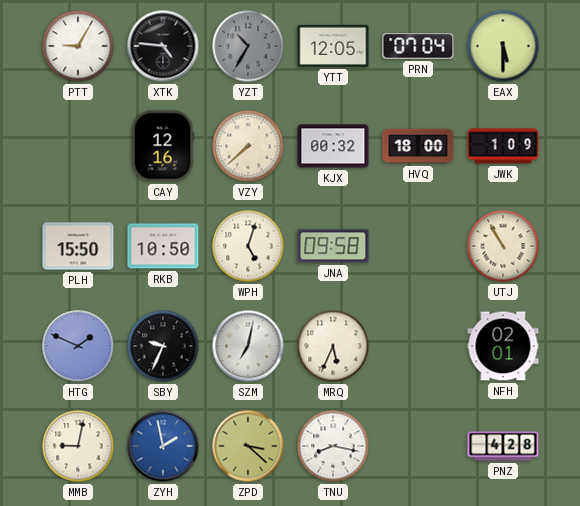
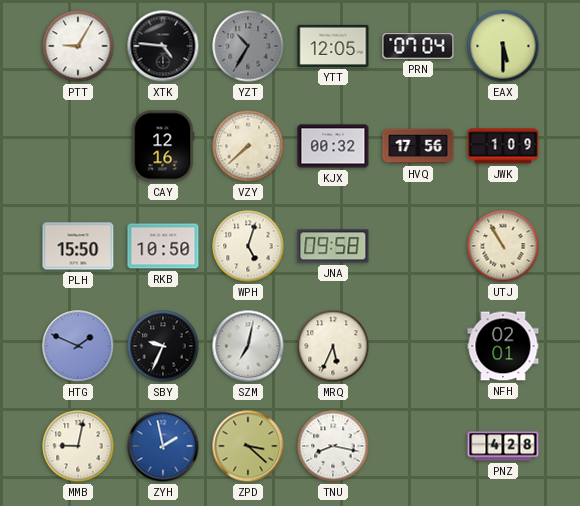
HVQ: 18:00 -> 17:56
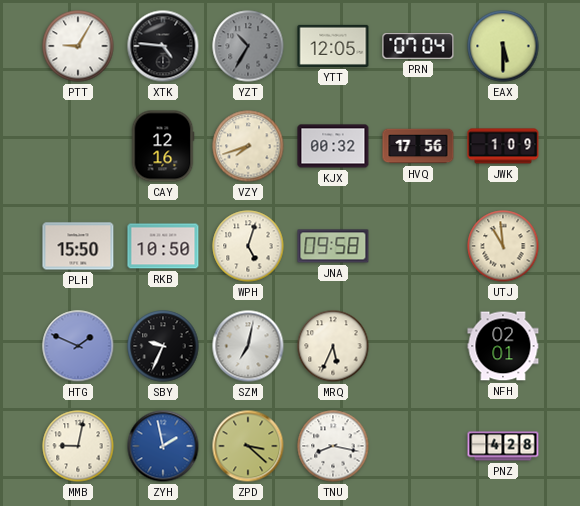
VZY: 7:38 -> 7:42
UTJ: 10:55 -> 10:59
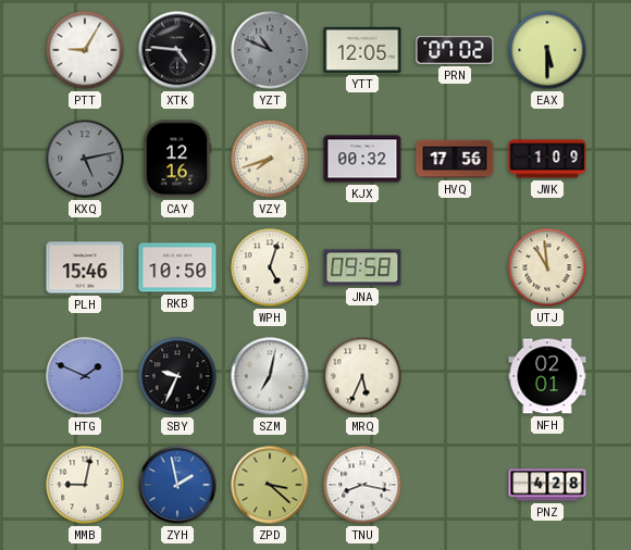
YZT: 10:35 -> 10:49
PRN: 07:04 -> 07:02
KXQ: none -> 5:13
PLH: 15:50 -> 15:46
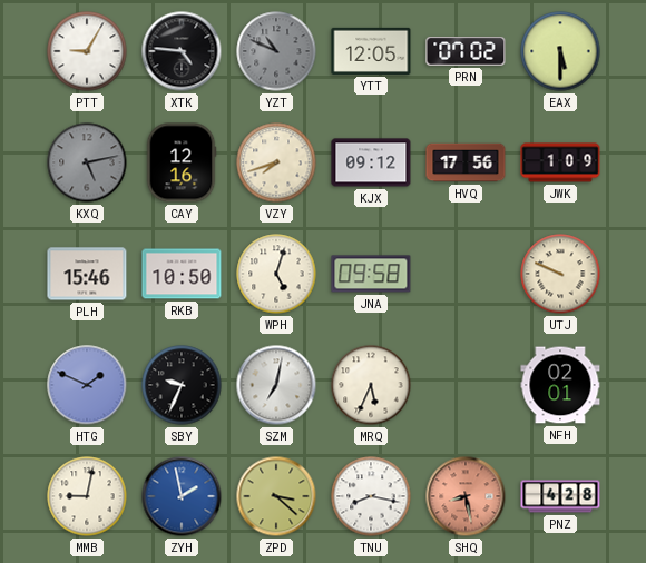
KJX: 00:32 -> 09:12
UTJ: 10:59 -> 9:49
SHQ: none -> 8:28
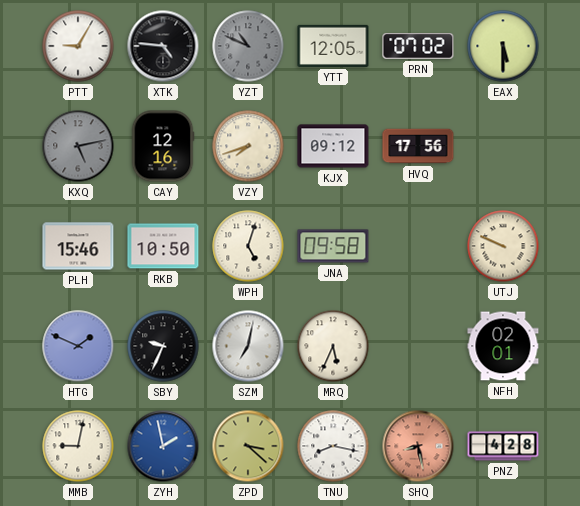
JWK: 1:09 -> none
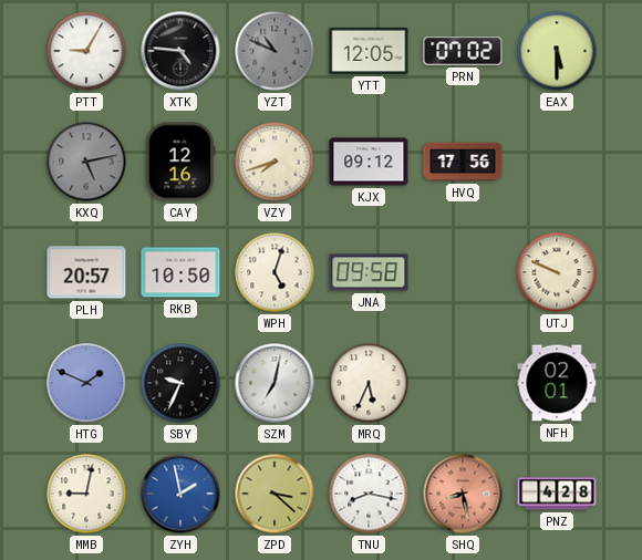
PLH: 15:46 -> 20:57
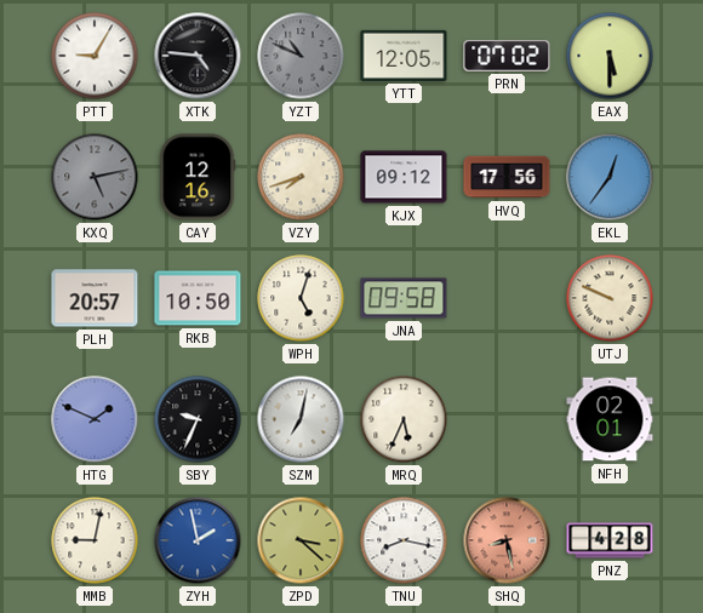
EKL: none -> 12:36
